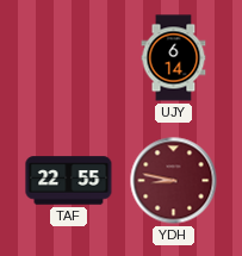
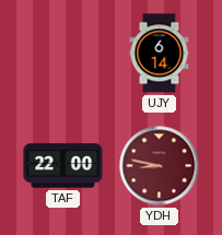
TAF: 22:55 -> 22:00
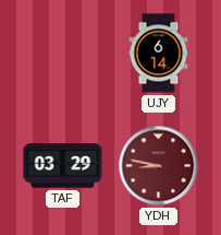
TAF: 22:00 -> 03:29
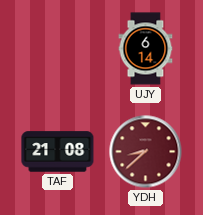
TAF: 03:29 -> 21:08
YDH: 8:47 -> 8:38
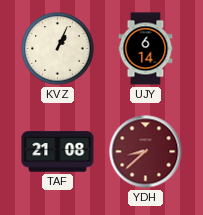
KVZ: none -> 1:04
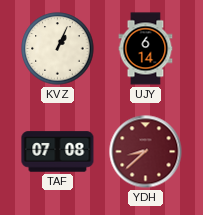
TAF: 21:08 -> 07:08
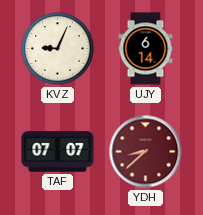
KVZ: 1:04 -> 9:04
TAF: 07:08 -> 07:07
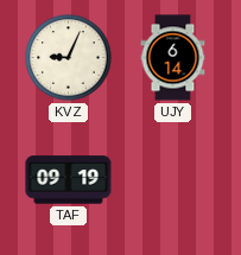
TAF: 07:07 -> 09:19
YDH: 8:38 -> none
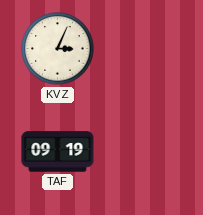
KVZ: 9:04 -> 3:04
UJY: 6:14 -> none
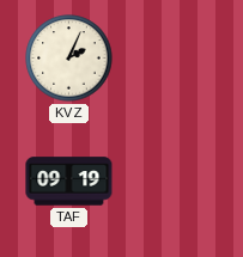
KVZ: 3:04 -> 2:04
